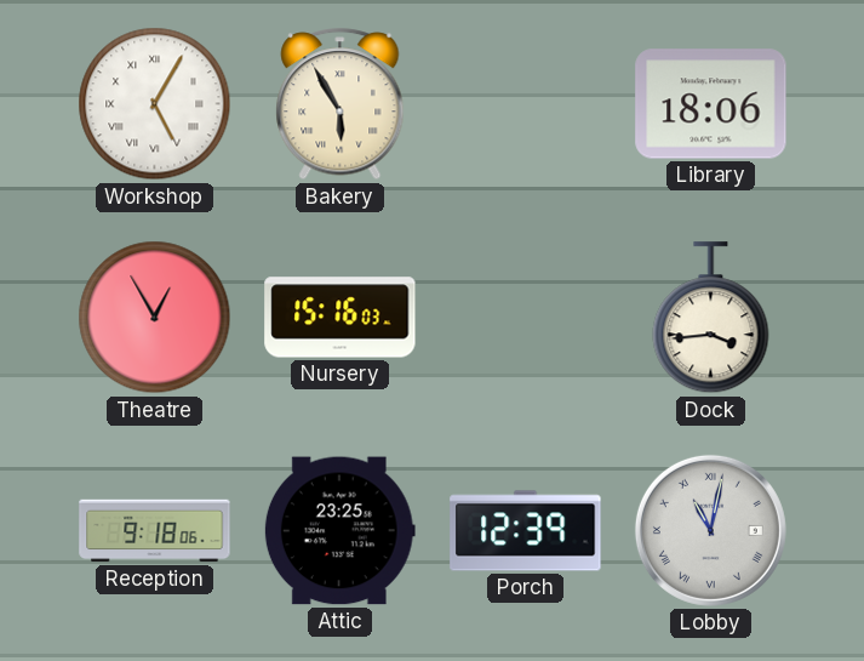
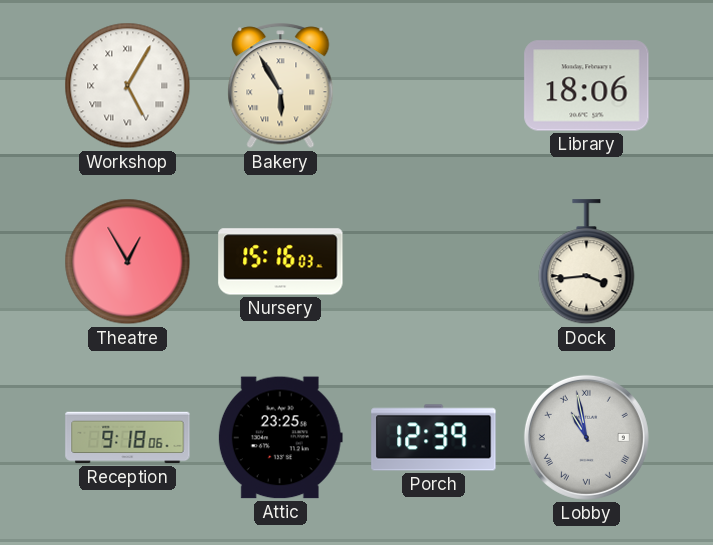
Lobby: 11:02 -> 10:58
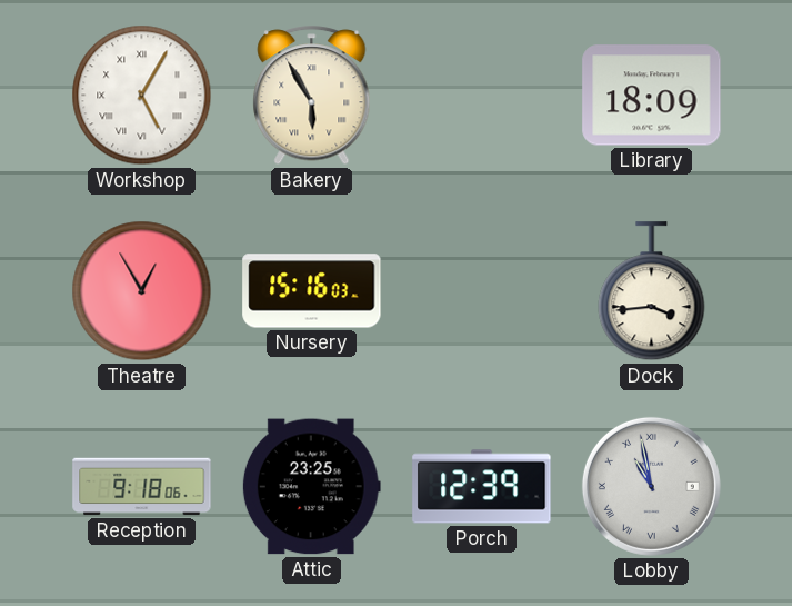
Library: 18:06 -> 18:09
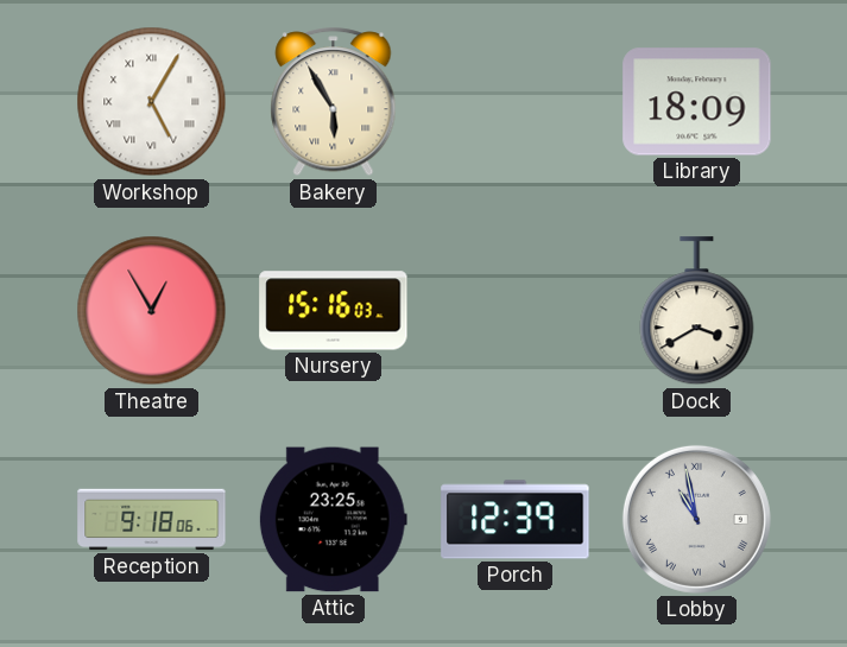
Dock: 3:44 -> 3:40
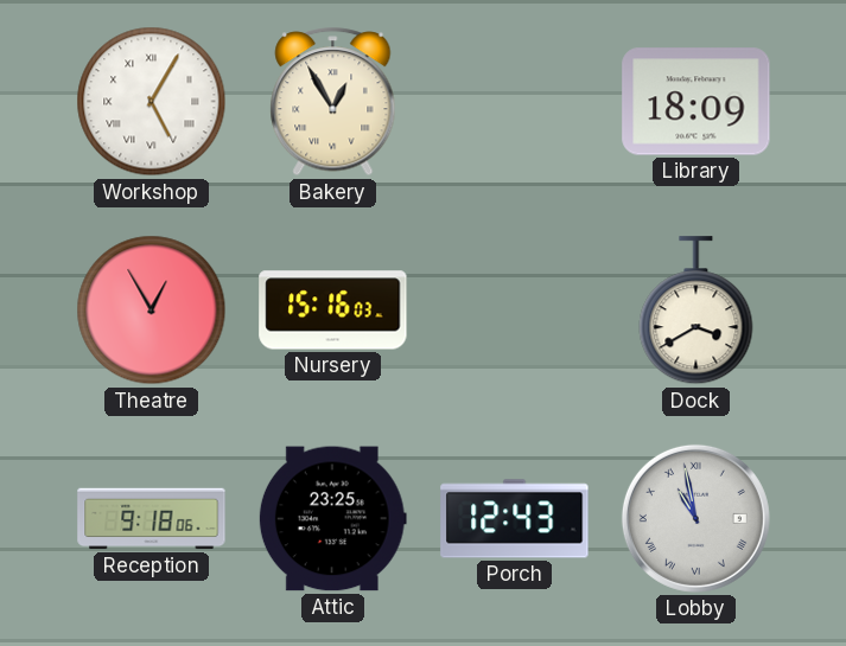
Bakery: 5:55 -> 12:55
Porch: 12:39 -> 12:43
